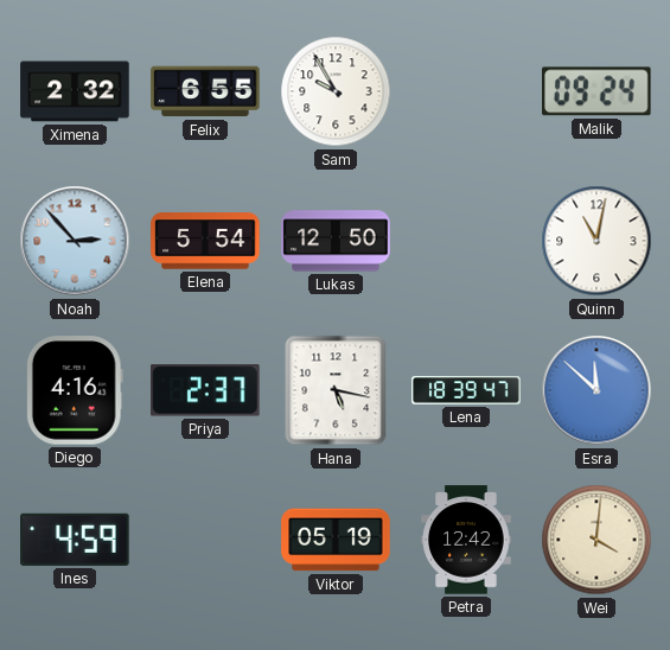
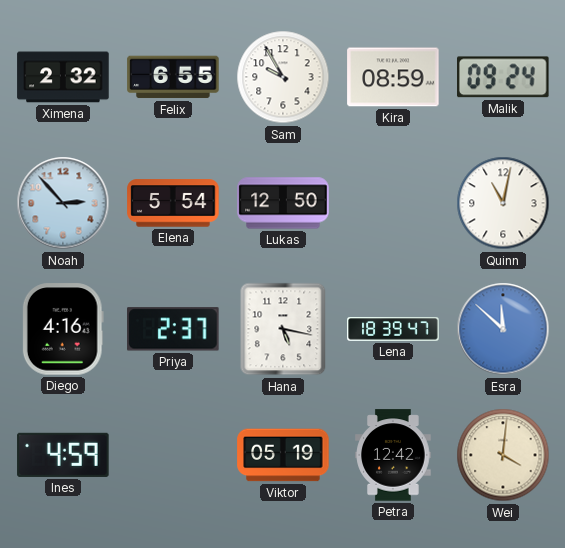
Kira: none -> 08:59
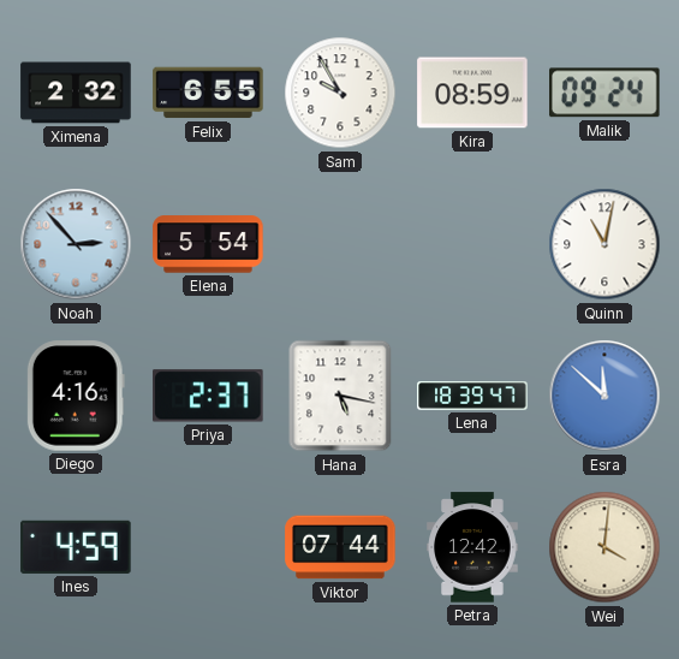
Lukas: 12:50 -> none
Viktor: 05:19 -> 07:44
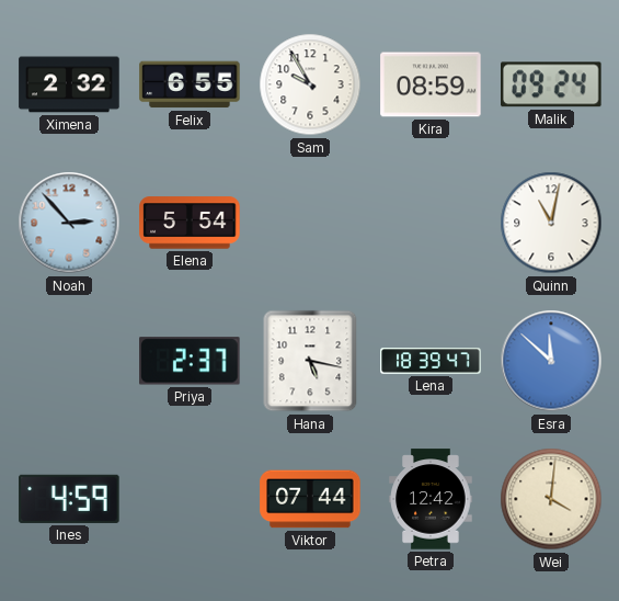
Diego: 4:16 -> none
